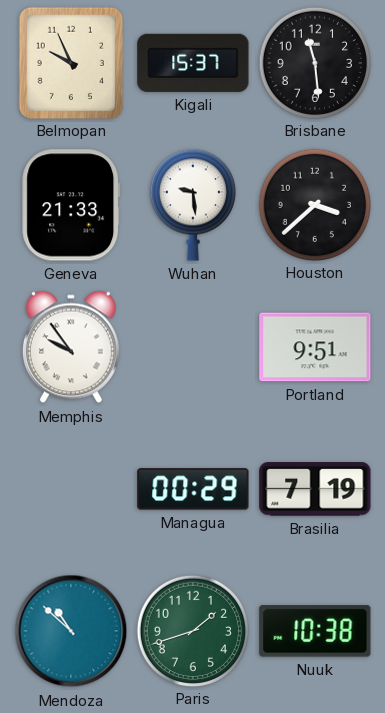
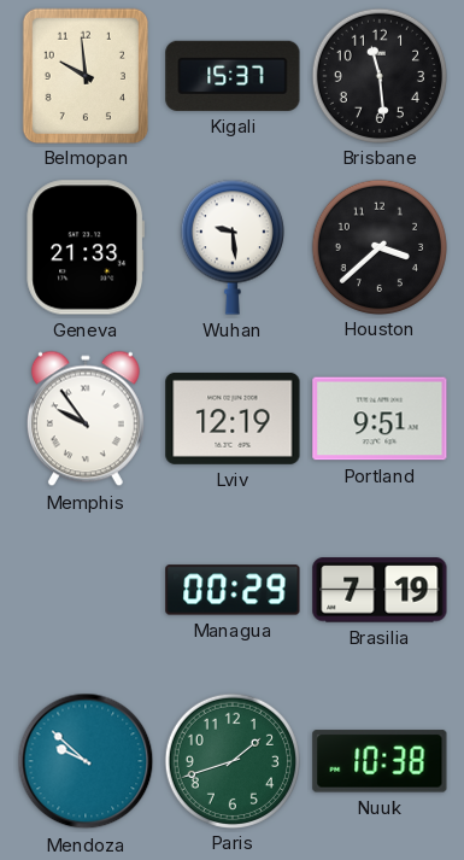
Belmopan: 9:56 -> 9:59
Lviv: none -> 12:19
Mendoza: 10:52 -> 9:52
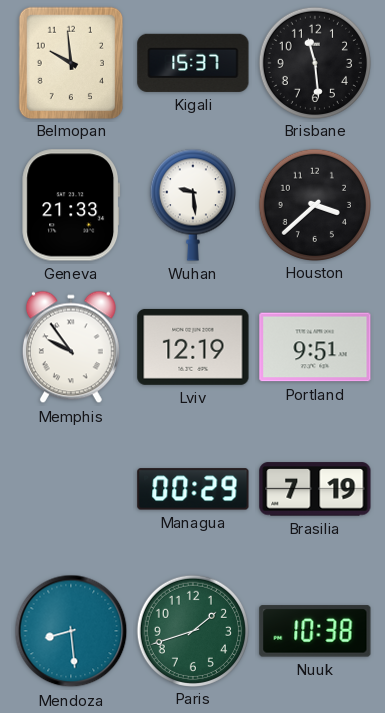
Mendoza: 9:52 -> 8:29
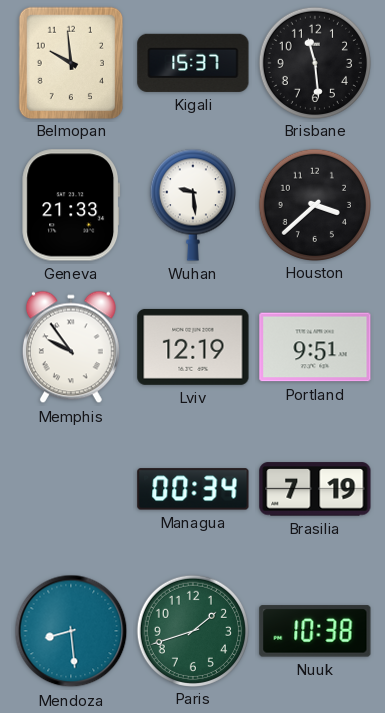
Managua: 00:29 -> 00:34
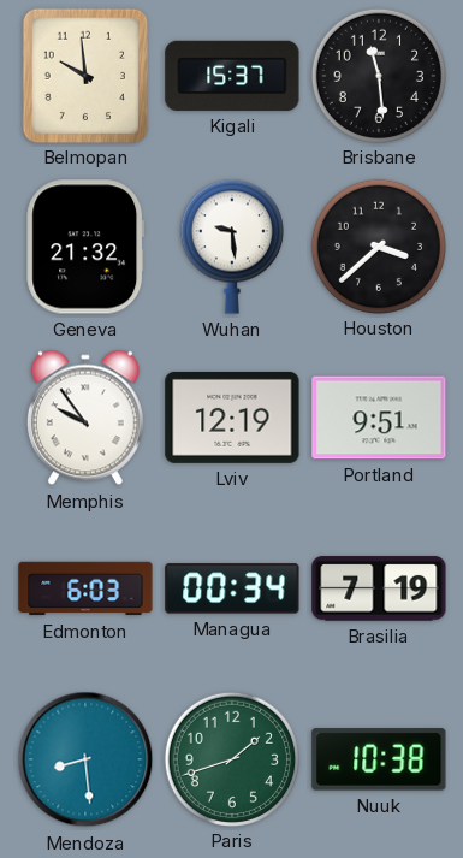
Geneva: 21:33 -> 21:32
Edmonton: none -> 6:03
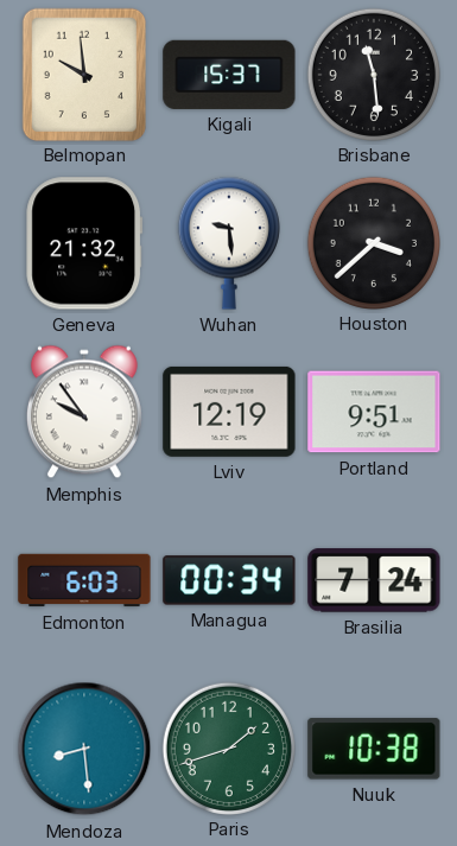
Brasilia: 7:19 -> 7:24
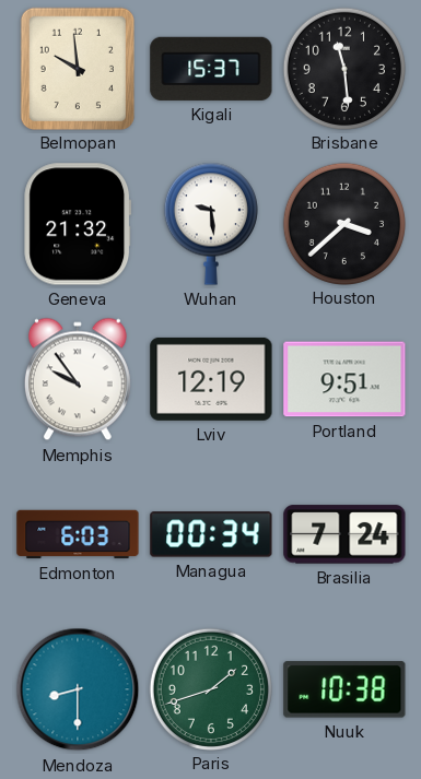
Mendoza: 8:29 -> 8:30
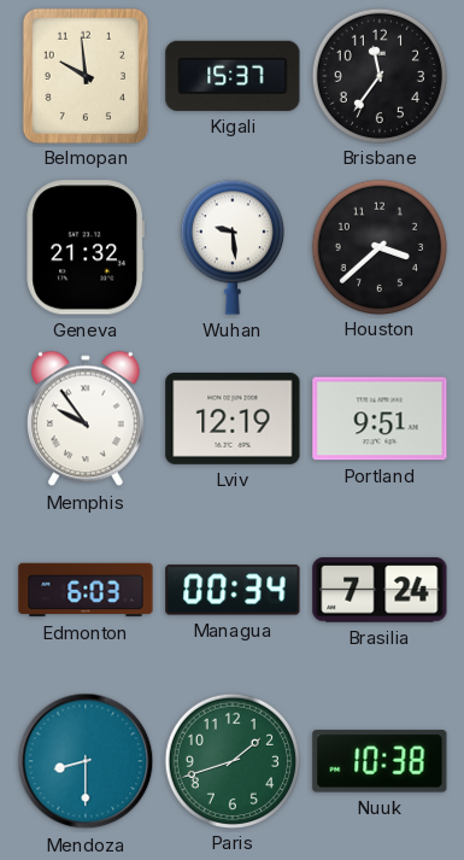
Brisbane: 11:29 -> 11:36
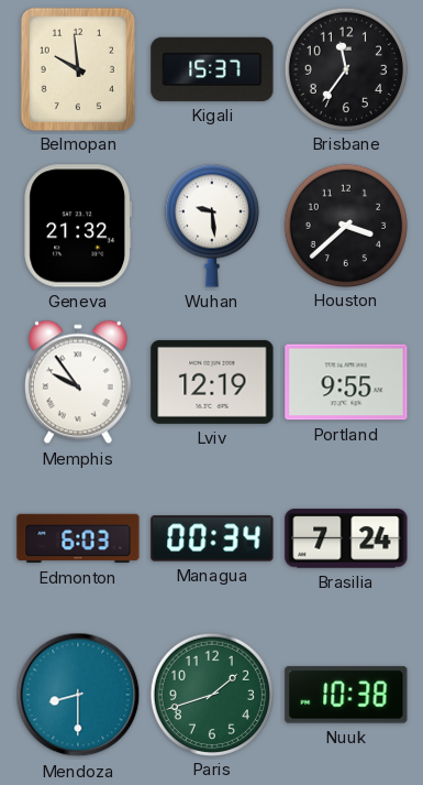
Portland: 9:51 -> 9:55
